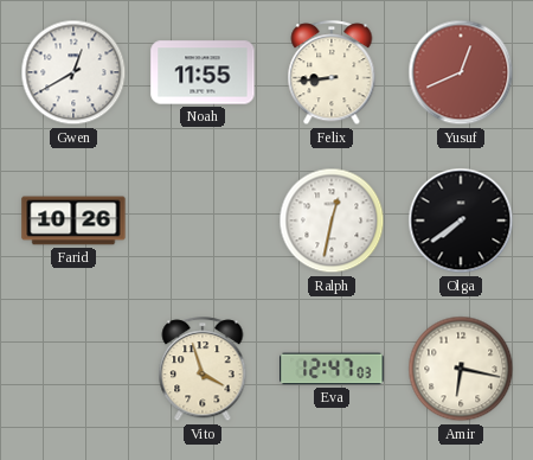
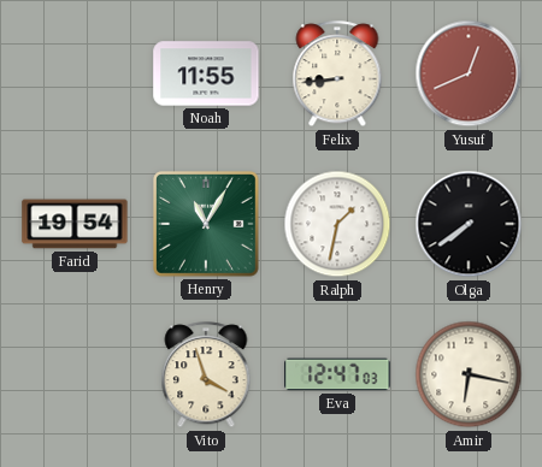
Gwen: 12:40 -> none
Farid: 10:26 -> 19:54
Henry: none -> 11:05
Ralph: 12:32 -> 1:32
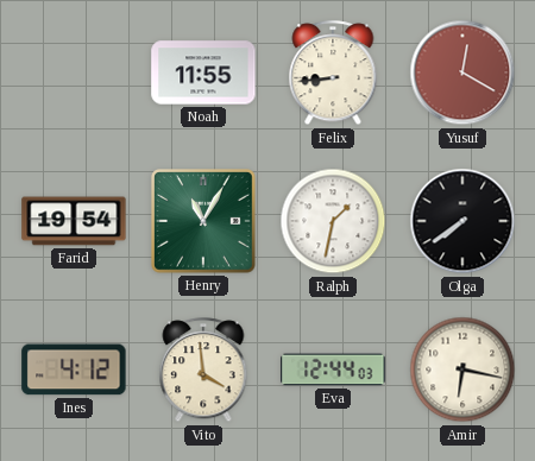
Yusuf: 12:41 -> 12:20
Ines: none -> 4:12
Vito: 3:57 -> 3:59
Eva: 12:47 -> 12:44
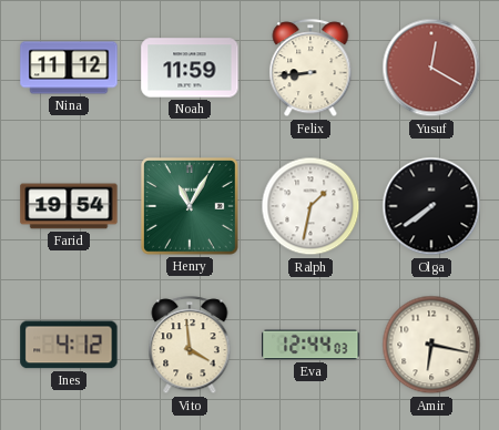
Nina: none -> 11:12
Noah: 11:55 -> 11:59
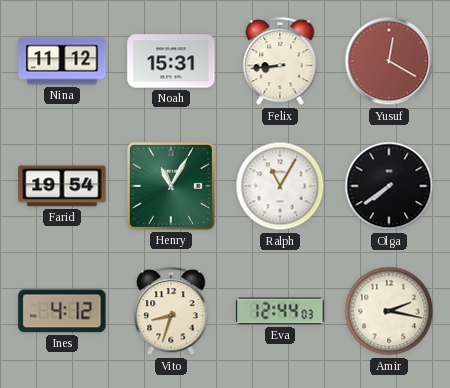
Noah: 11:59 -> 15:31
Ralph: 1:32 -> 11:05
Vito: 3:59 -> 8:33
Amir: 6:17 -> 2:17
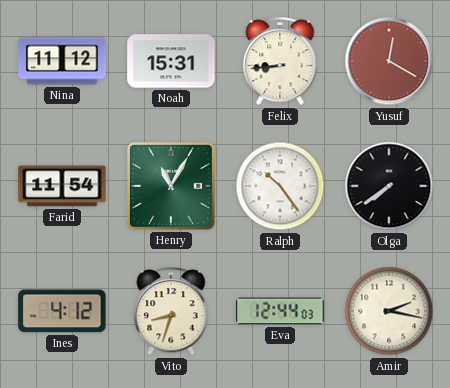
Farid: 19:54 -> 11:54
Ralph: 11:05 -> 10:24
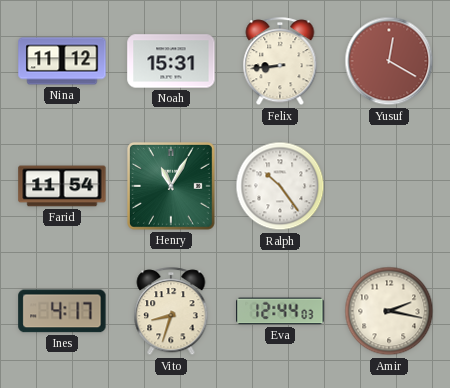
Olga: 7:39 -> none
Ines: 4:12 -> 4:17
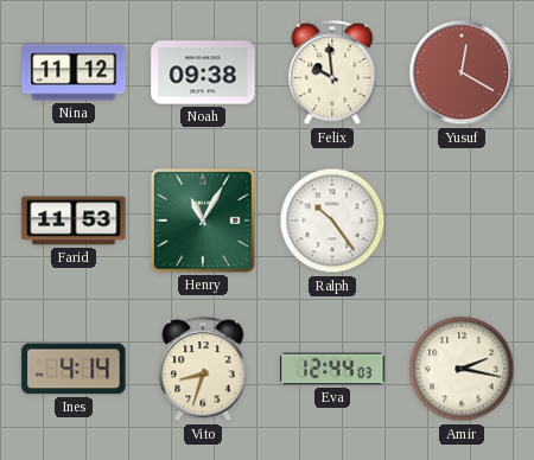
Noah: 15:31 -> 09:38
Felix: 8:44 -> 9:59
Farid: 11:54 -> 11:53
Ines: 4:17 -> 4:14
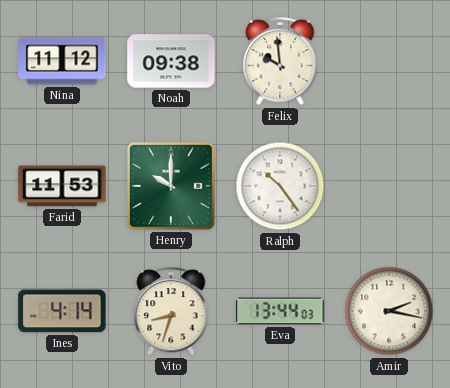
Yusuf: 12:20 -> none
Henry: 11:05 -> 10:00
Eva: 12:44 -> 13:44
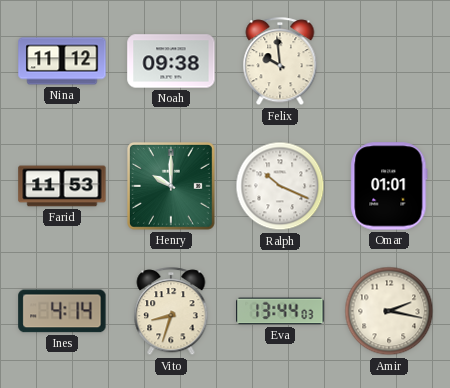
Ralph: 10:24 -> 10:19
Omar: none -> 01:01
